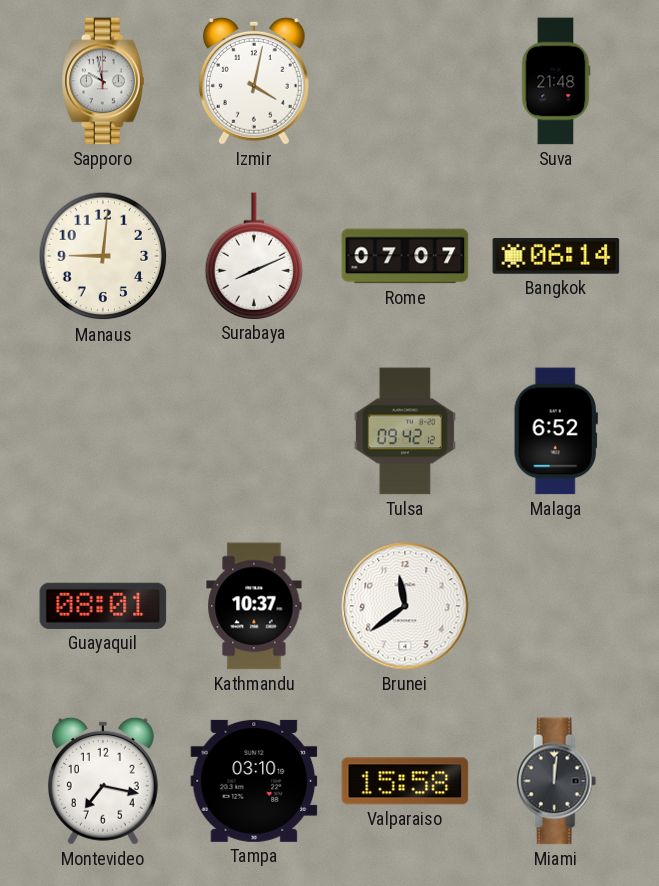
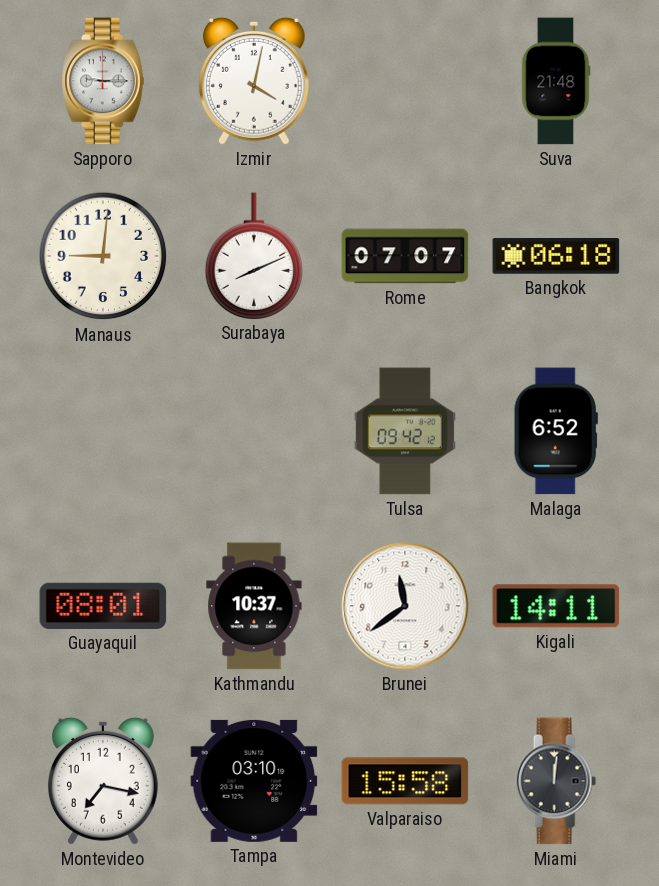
Sapporo: 9:58 -> 9:15
Bangkok: 06:14 -> 06:18
Kigali: none -> 14:11
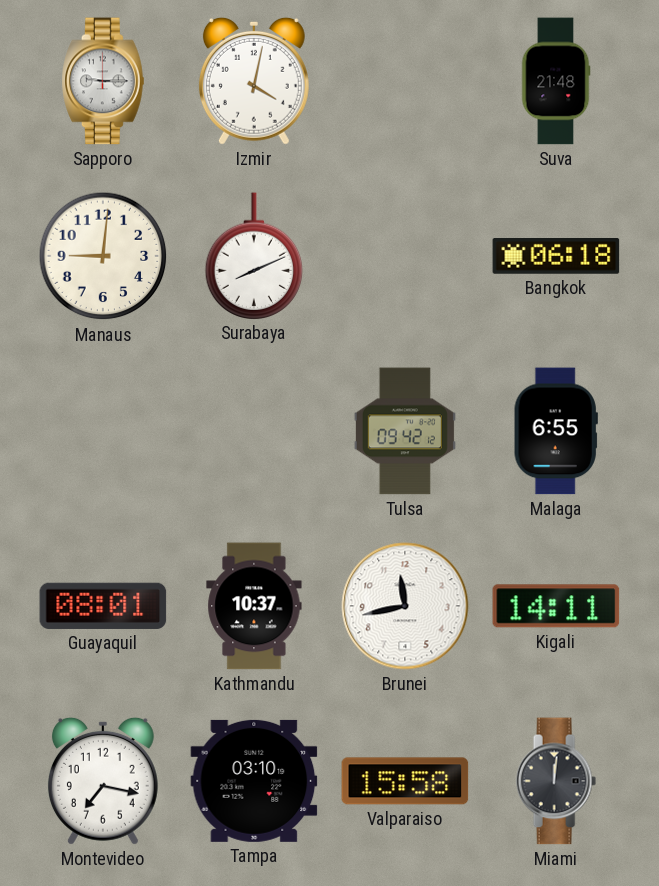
Rome: 07:07 -> none
Malaga: 6:52 -> 6:55
Brunei: 11:39 -> 11:43
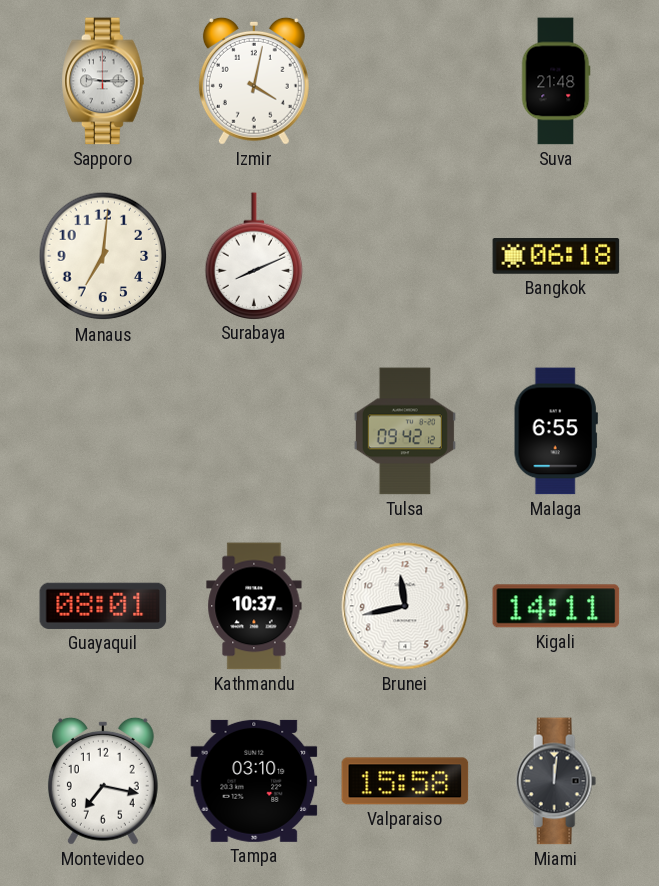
Manaus: 9:01 -> 7:01
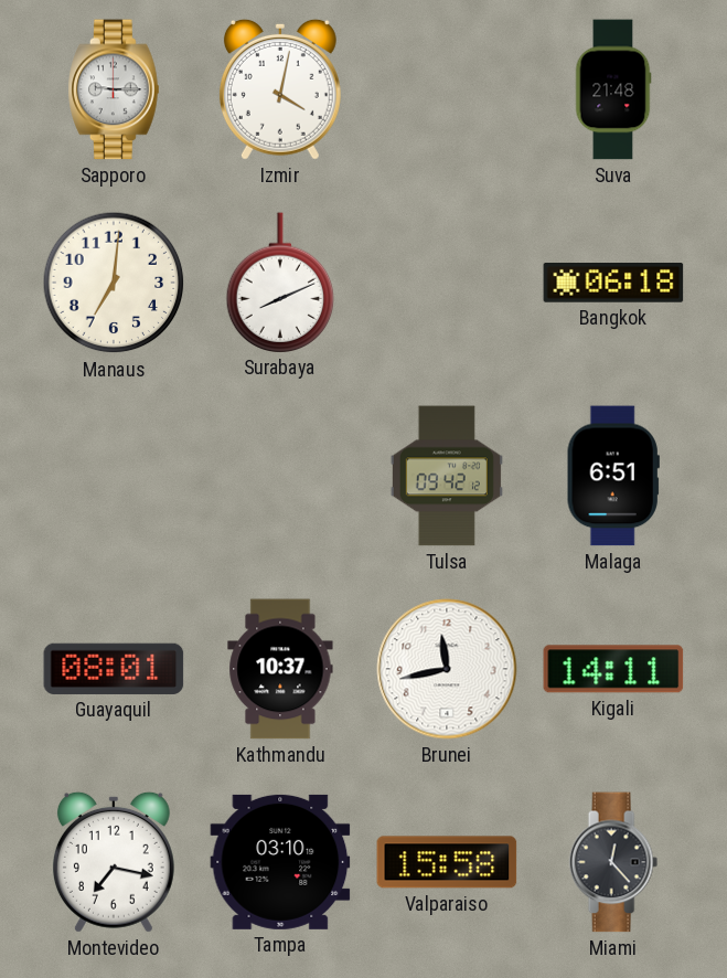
Malaga: 6:55 -> 6:51
Miami: 12:01 -> 12:23
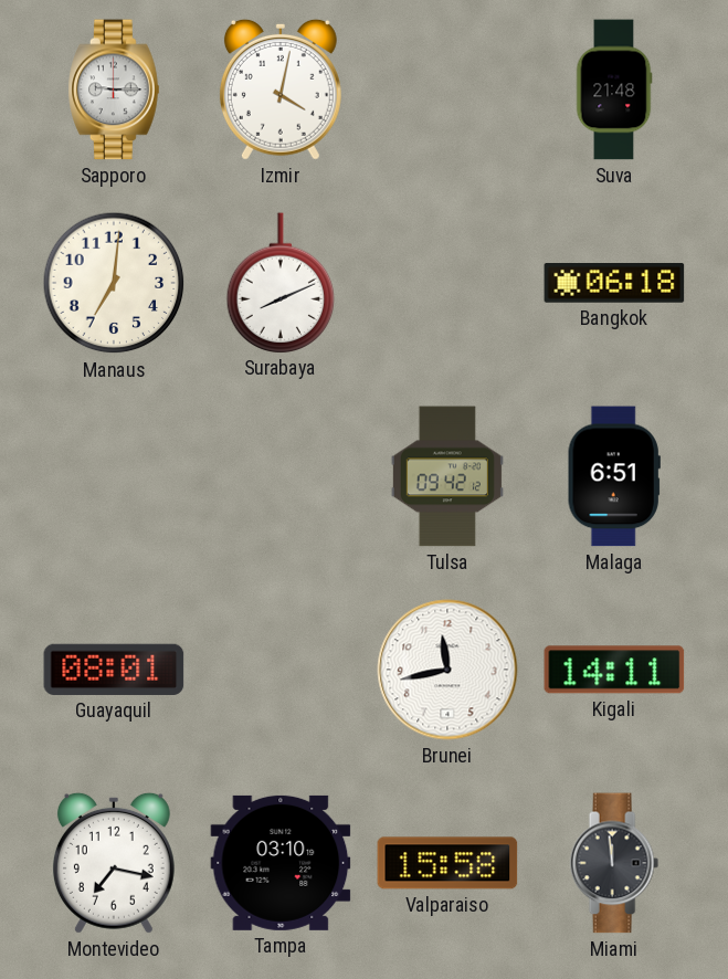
Kathmandu: 10:37 -> none
Miami: 12:23 -> 11:59
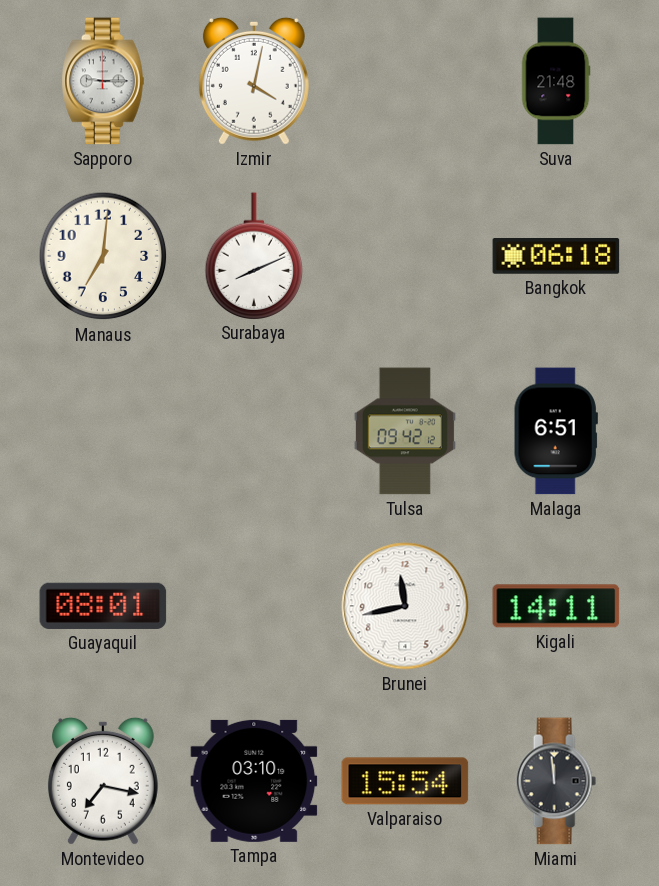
Valparaiso: 15:58 -> 15:54
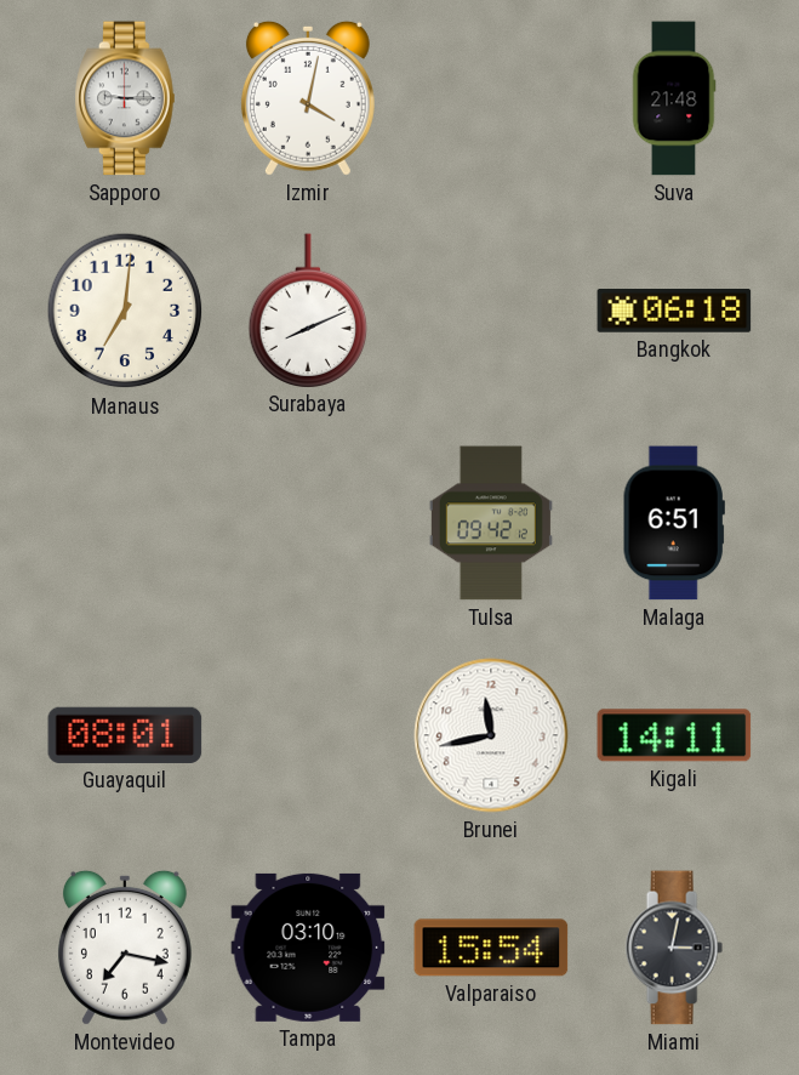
Miami: 11:59 -> 3:02
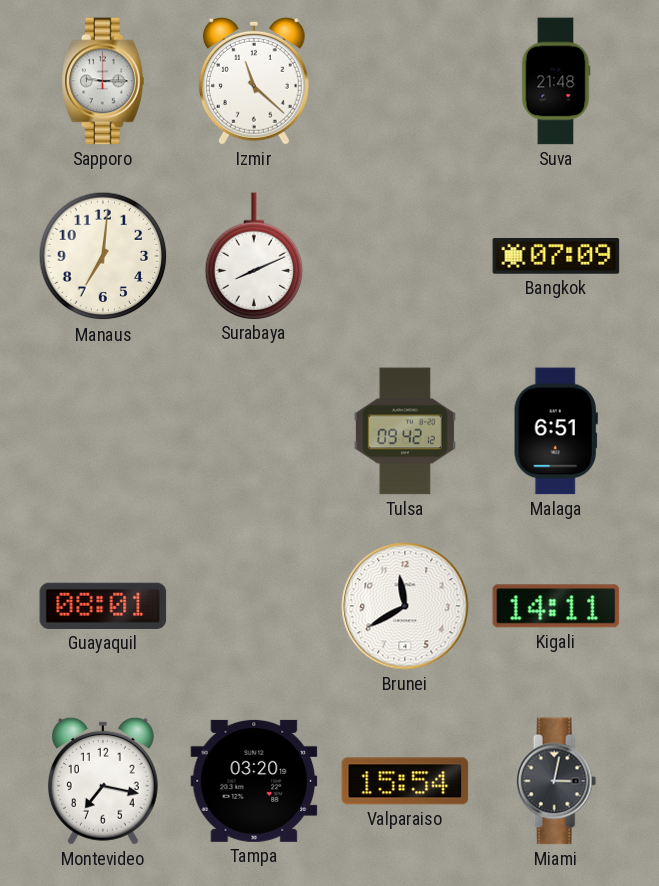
Izmir: 4:02 -> 11:22
Bangkok: 06:18 -> 07:09
Brunei: 11:43 -> 11:40
Tampa: 03:10 -> 03:20
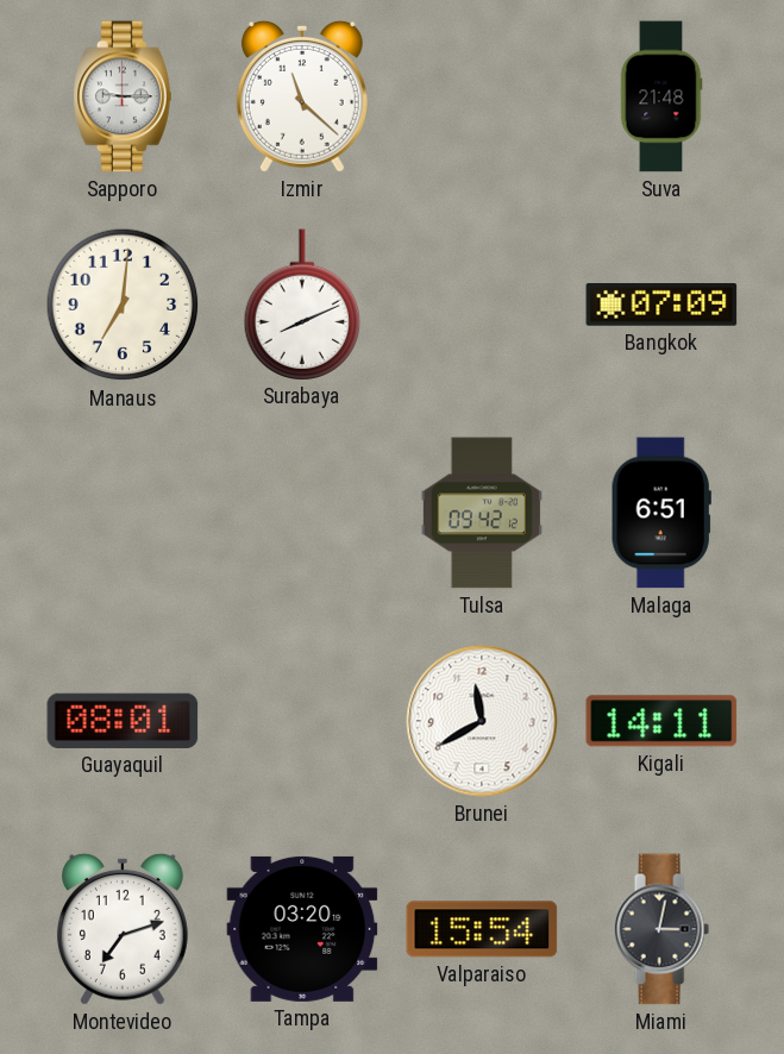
Montevideo: 7:17 -> 7:12
